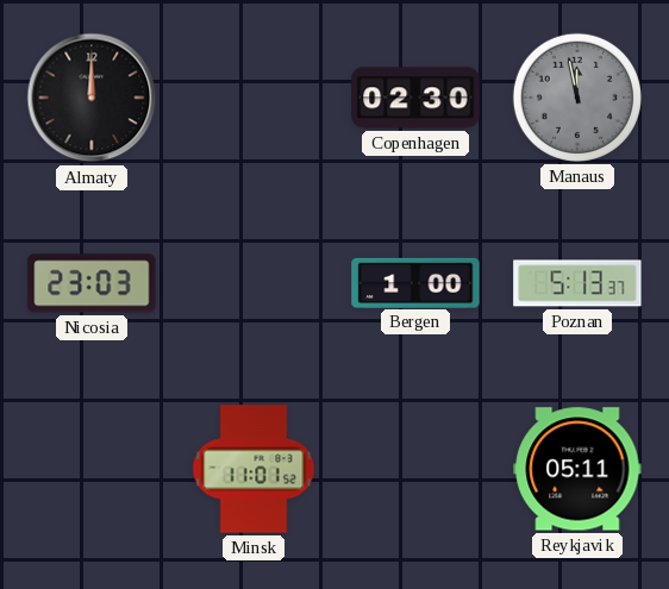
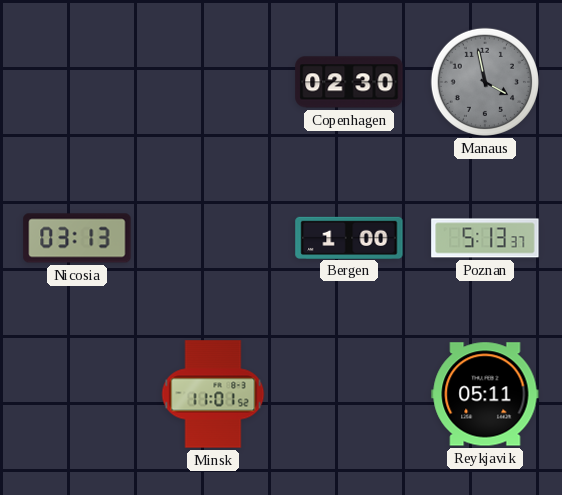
Almaty: 12:00 -> none
Manaus: 11:58 -> 3:58
Nicosia: 23:03 -> 03:13
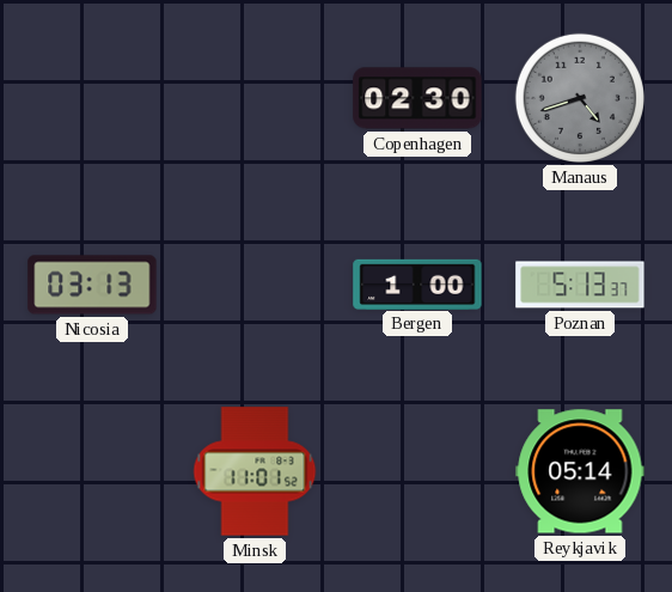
Manaus: 3:58 -> 4:42
Reykjavik: 05:11 -> 05:14
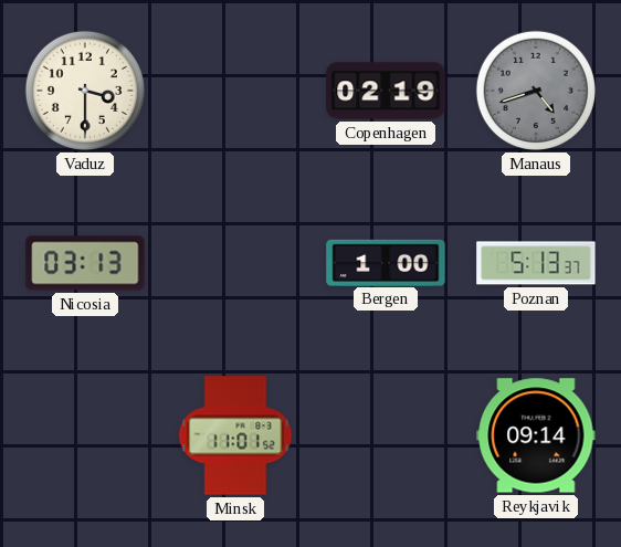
Vaduz: none -> 3:30
Copenhagen: 02:30 -> 02:19
Reykjavik: 05:14 -> 09:14
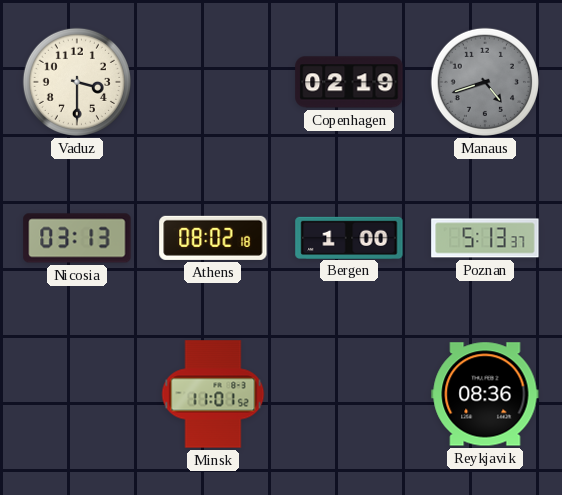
Athens: none -> 08:02
Reykjavik: 09:14 -> 08:36
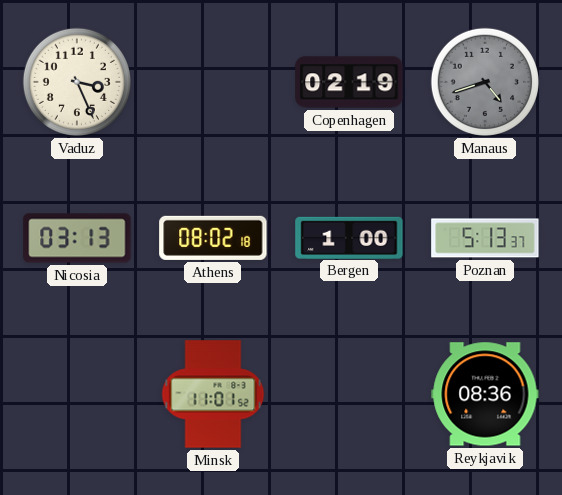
Vaduz: 3:30 -> 3:26
